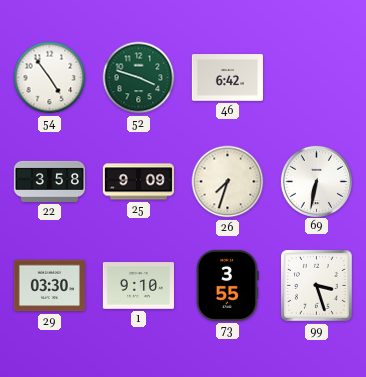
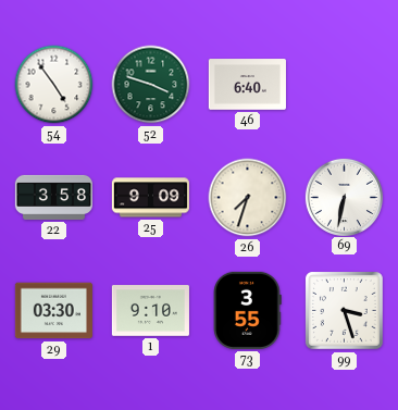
46: 6:42 -> 6:40
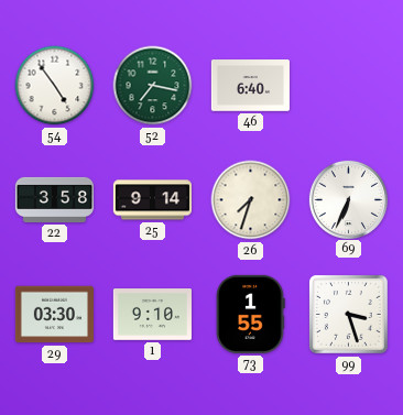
52: 3:48 -> 7:17
25: 9:09 -> 9:14
69: 6:32 -> 6:34
73: 3:55 -> 1:55
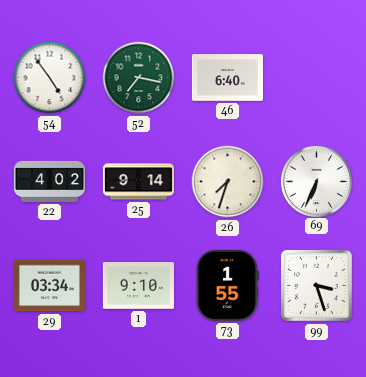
22: 3:58 -> 4:02
29: 03:30 -> 03:34
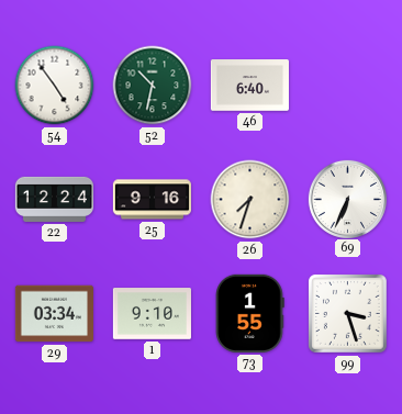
52: 7:17 -> 10:32
22: 4:02 -> 12:24
25: 9:14 -> 9:16
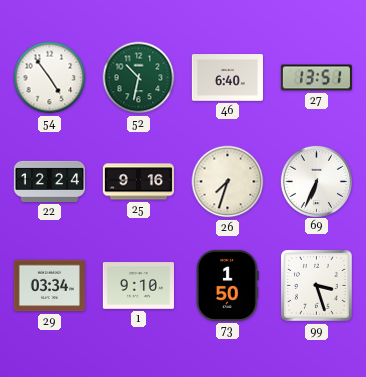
27: none -> 13:51
73: 1:55 -> 1:50
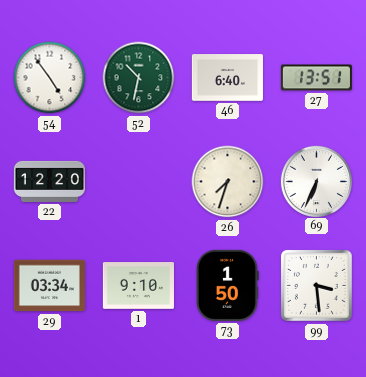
22: 12:24 -> 12:20
25: 9:16 -> none
99: 3:27 -> 3:29
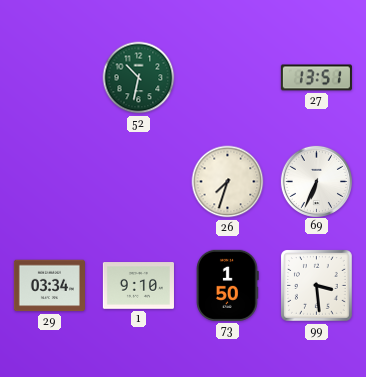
54: 4:54 -> none
46: 6:40 -> none
22: 12:20 -> none
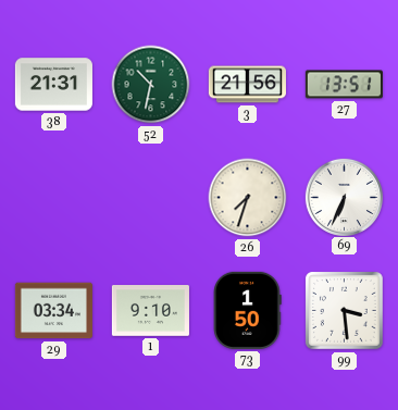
38: none -> 21:31
3: none -> 21:56
